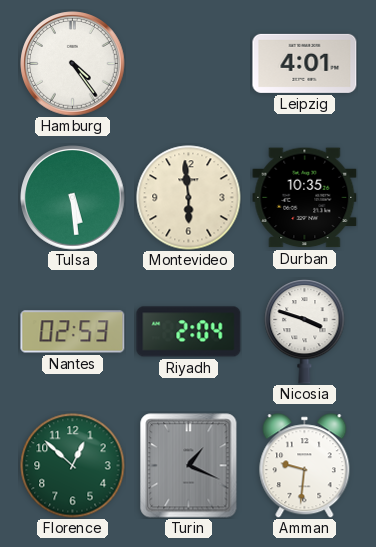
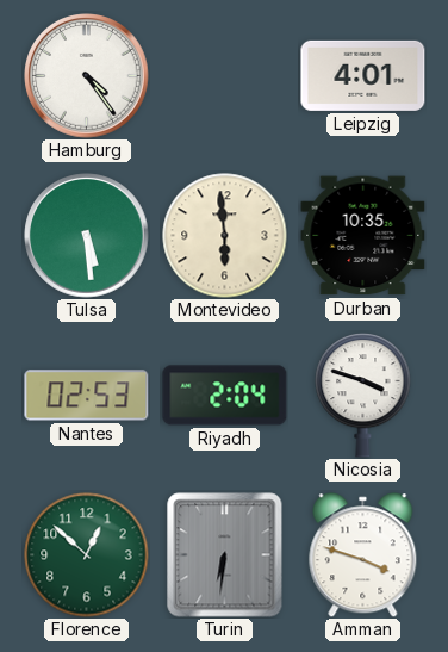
Turin: 1:19 -> 6:31
Amman: 9:31 -> 3:48
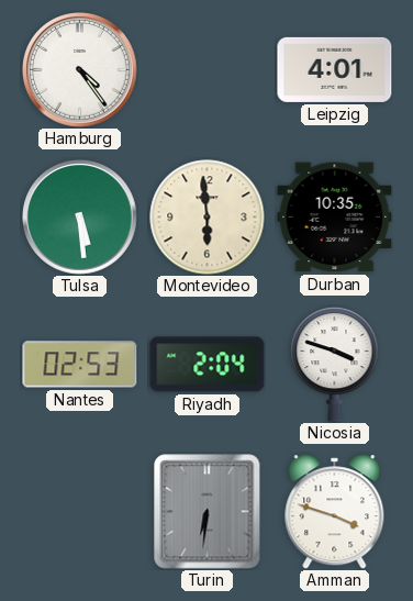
Florence: 12:52 -> none
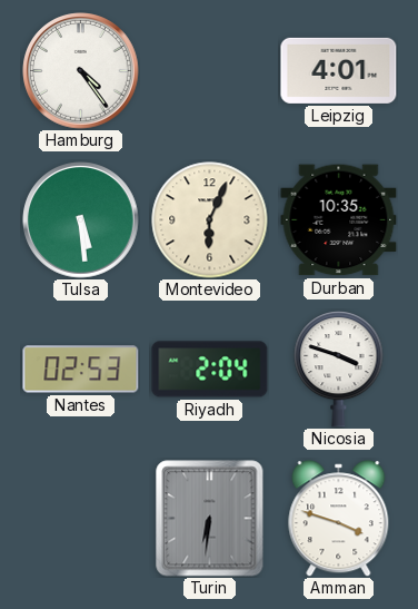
Montevideo: 5:59 -> 6:04
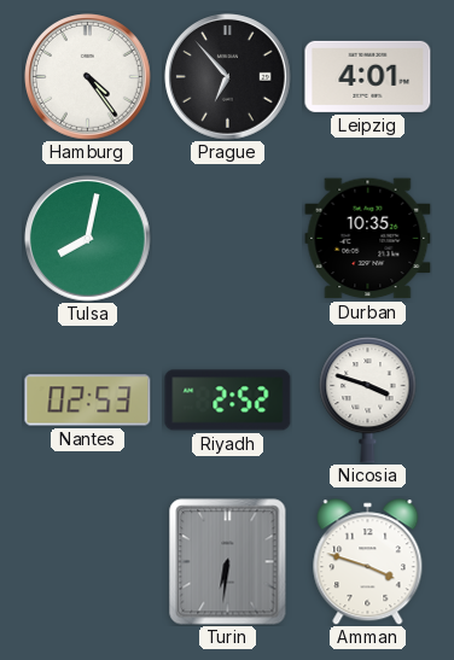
Prague: none -> 6:53
Tulsa: 5:29 -> 8:02
Montevideo: 6:04 -> none
Riyadh: 2:04 -> 2:52
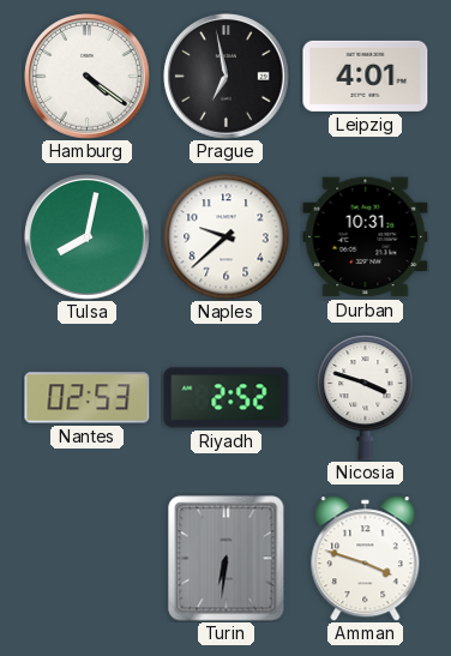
Hamburg: 4:24 -> 4:21
Prague: 6:53 -> 6:58
Naples: none -> 9:38
Durban: 10:35 -> 10:31
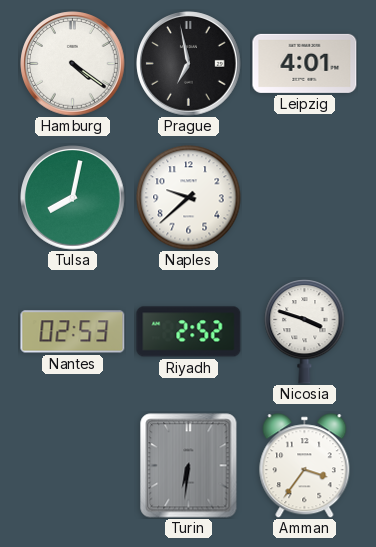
Durban: 10:31 -> none
Amman: 3:48 -> 3:36
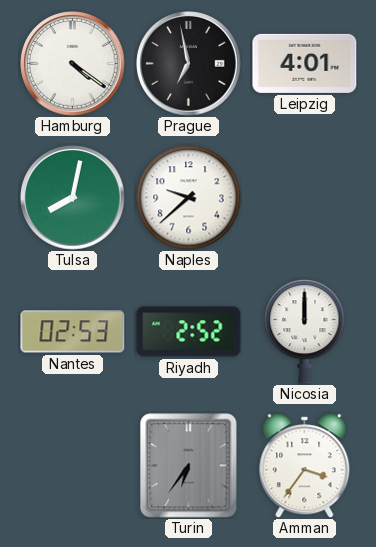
Nicosia: 3:48 -> 12:00
Turin: 6:31 -> 6:36
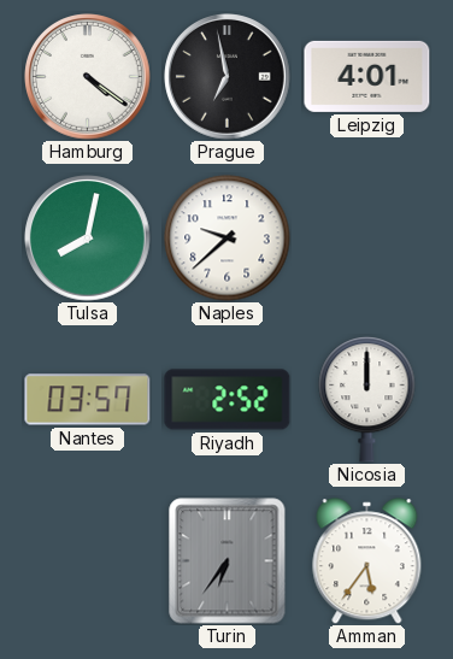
Nantes: 02:53 -> 03:57
Amman: 3:36 -> 5:36
